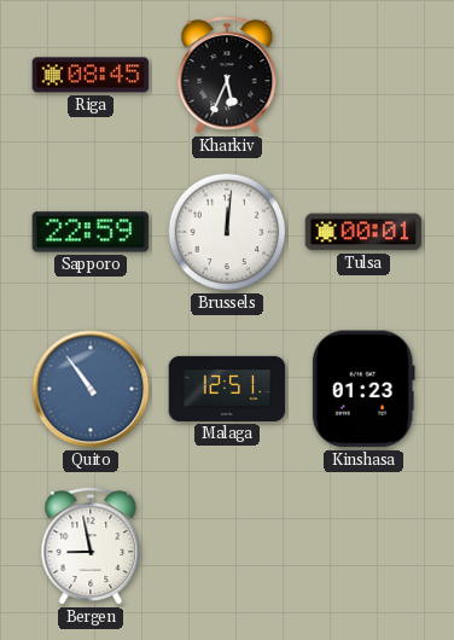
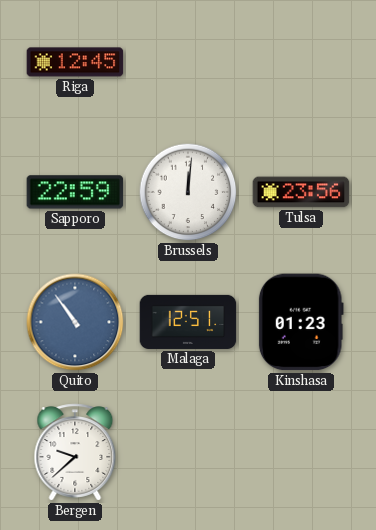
Riga: 08:45 -> 12:45
Kharkiv: 5:34 -> none
Tulsa: 00:01 -> 23:56
Bergen: 8:58 -> 9:38
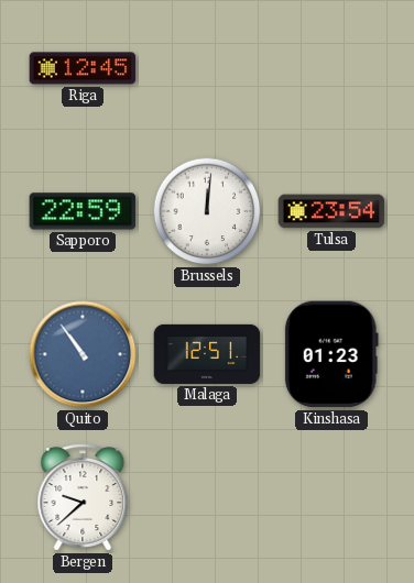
Tulsa: 23:56 -> 23:54
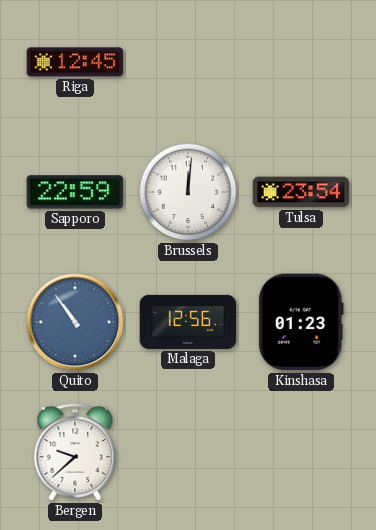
Malaga: 12:51 -> 12:56
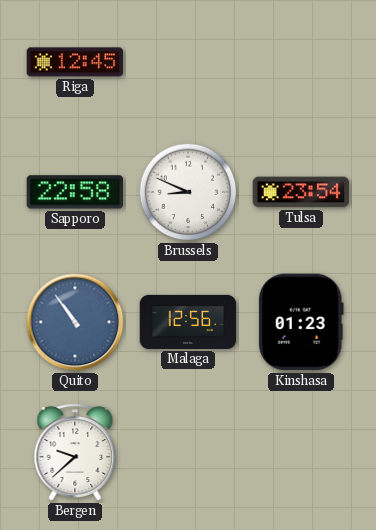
Sapporo: 22:59 -> 22:58
Brussels: 12:01 -> 8:49
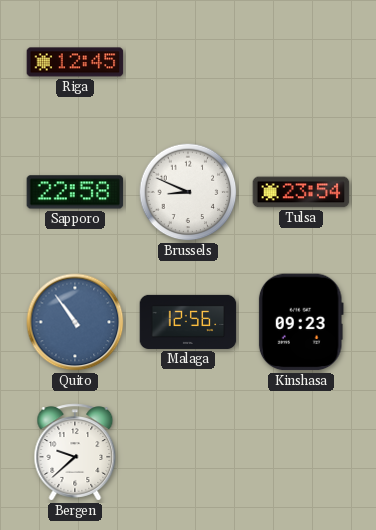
Kinshasa: 01:23 -> 09:23
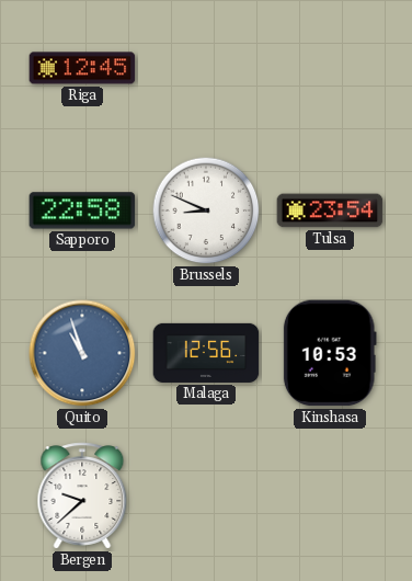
Quito: 10:54 -> 10:57
Kinshasa: 09:23 -> 10:53
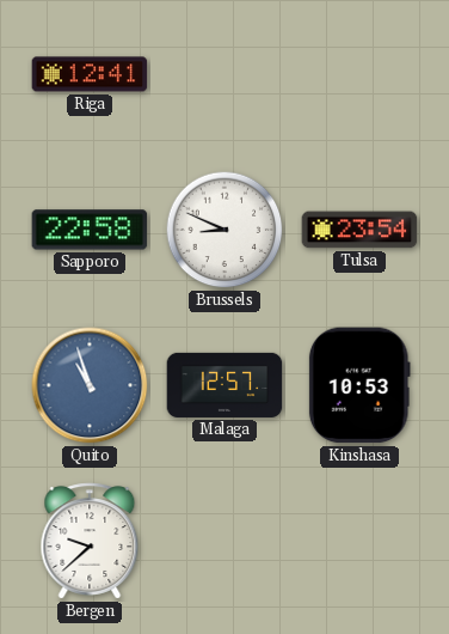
Riga: 12:45 -> 12:41
Malaga: 12:56 -> 12:57
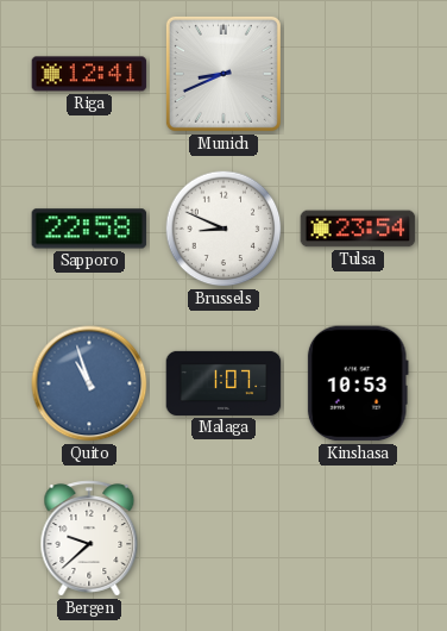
Munich: none -> 8:41
Malaga: 12:57 -> 1:07
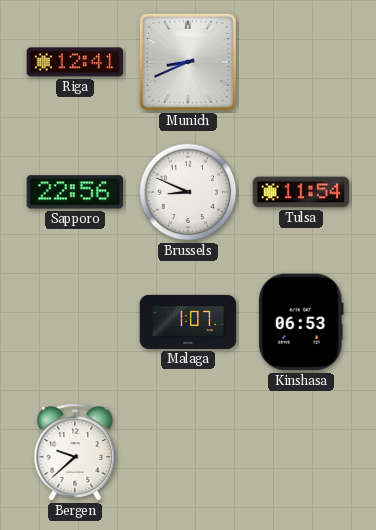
Sapporo: 22:58 -> 22:56
Tulsa: 23:54 -> 11:54
Quito: 10:57 -> none
Kinshasa: 10:53 -> 06:53
